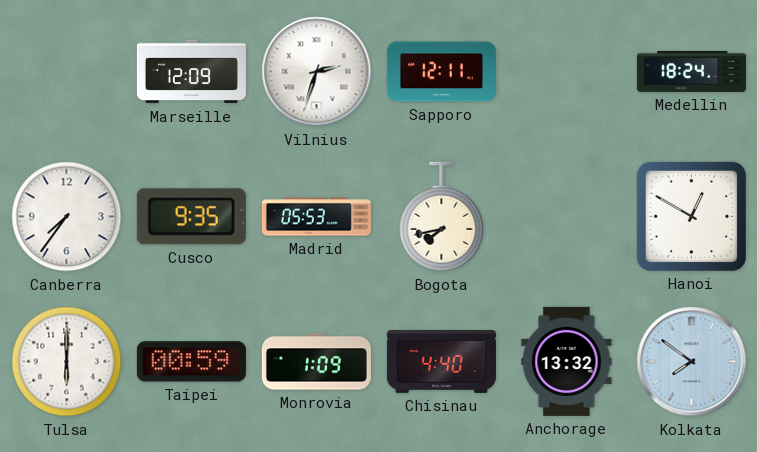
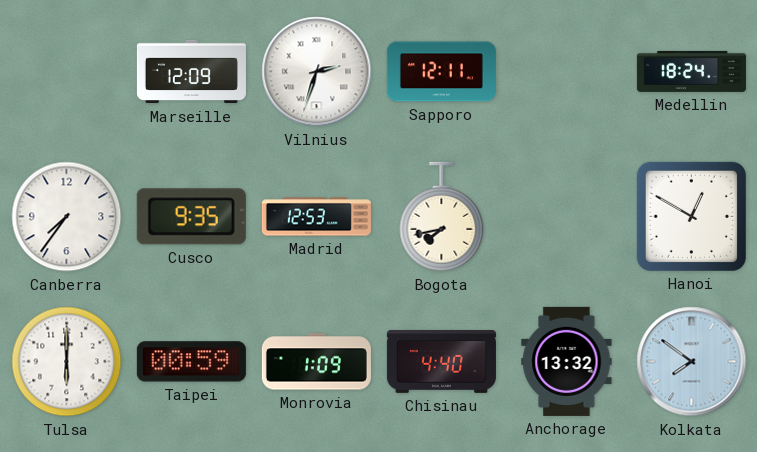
Madrid: 05:53 -> 12:53
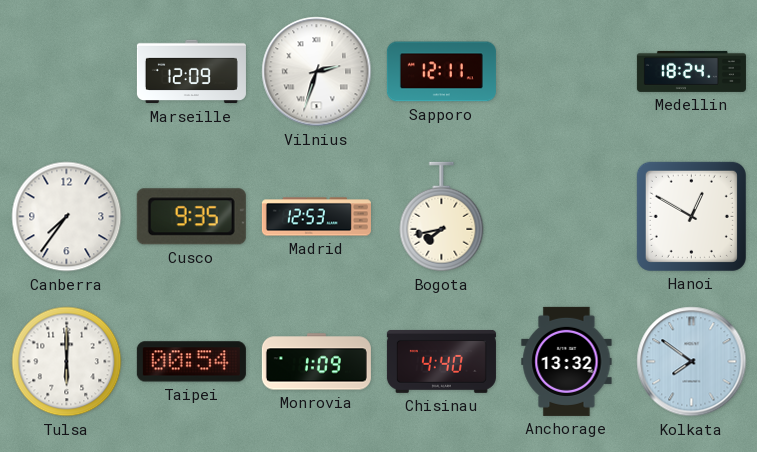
Taipei: 00:59 -> 00:54
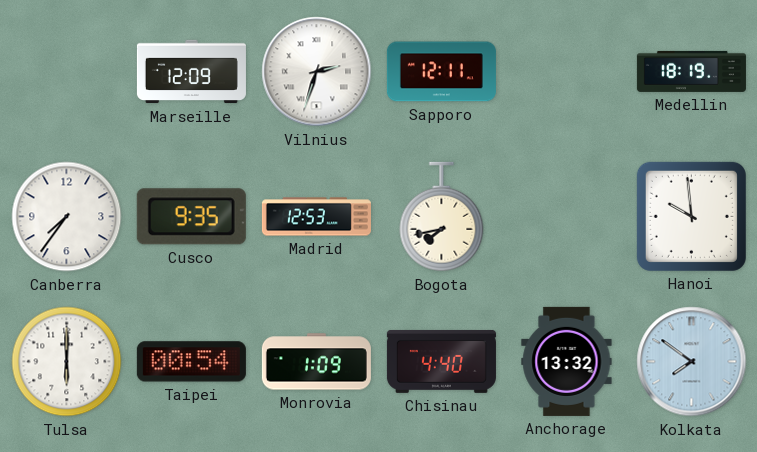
Medellin: 18:24 -> 18:19
Hanoi: 12:50 -> 9:59
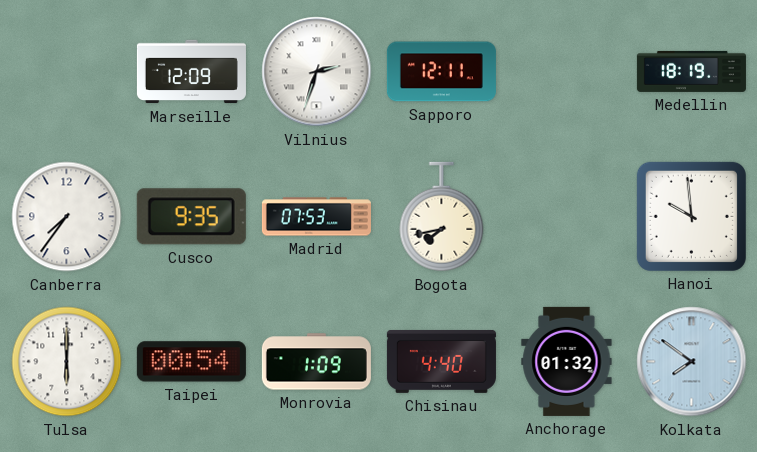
Madrid: 12:53 -> 07:53
Anchorage: 13:32 -> 01:32
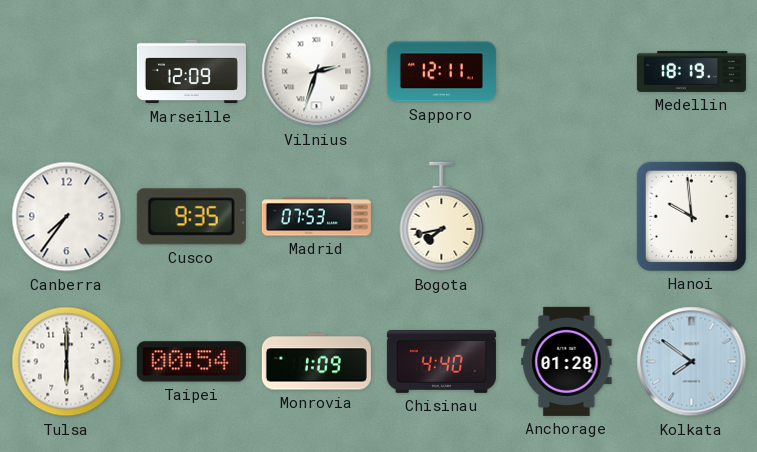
Anchorage: 01:32 -> 01:28
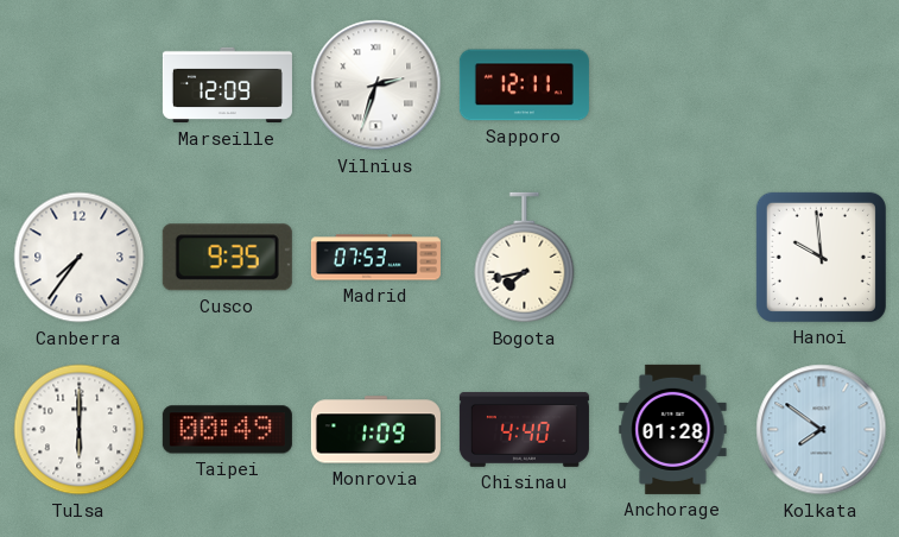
Medellin: 18:19 -> none
Taipei: 00:54 -> 00:49
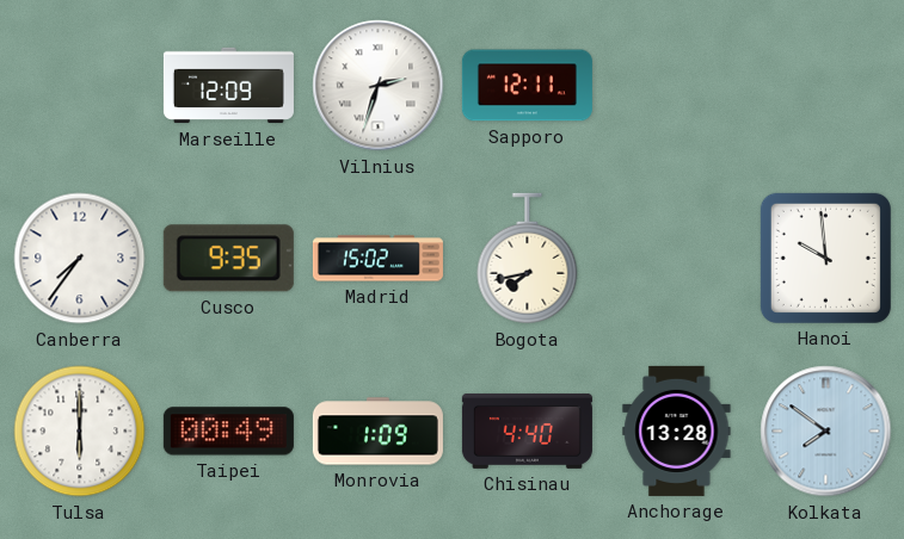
Madrid: 07:53 -> 15:02
Anchorage: 01:28 -> 13:28
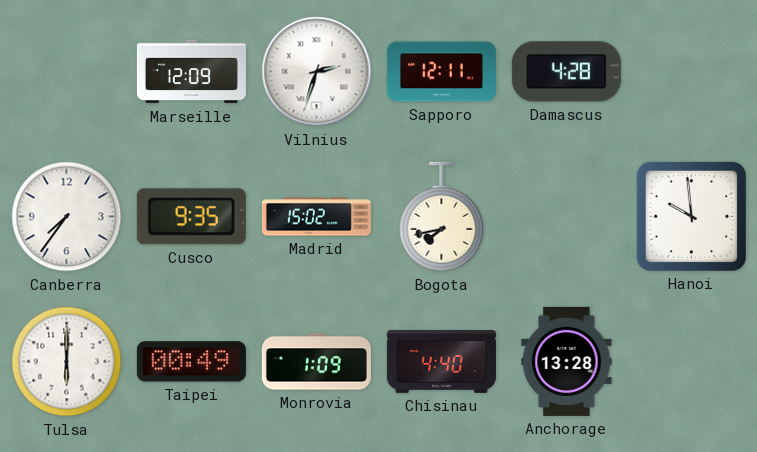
Damascus: none -> 4:28
Kolkata: 7:51 -> none
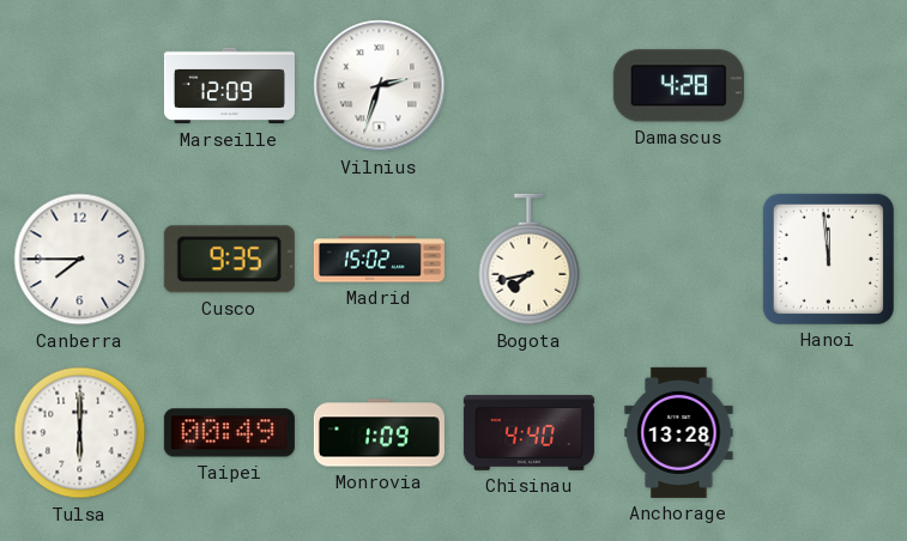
Sapporo: 12:11 -> none
Canberra: 7:36 -> 7:45
Hanoi: 9:59 -> 11:59
